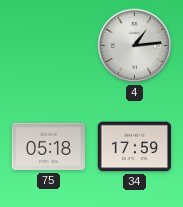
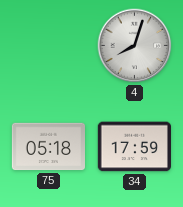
4: 1:14 -> 8:03
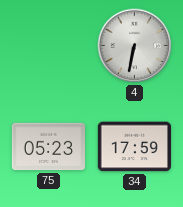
4: 8:03 -> 6:32
75: 05:18 -> 05:23
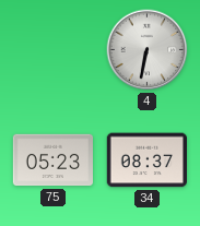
34: 17:59 -> 08:37
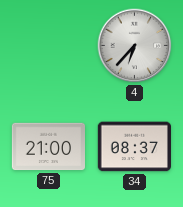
4: 6:32 -> 6:37
75: 05:23 -> 21:00
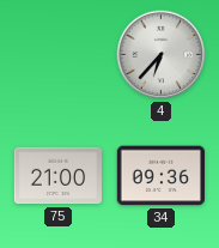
34: 08:37 -> 09:36
